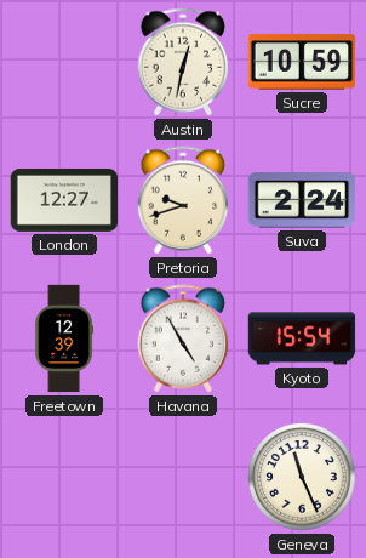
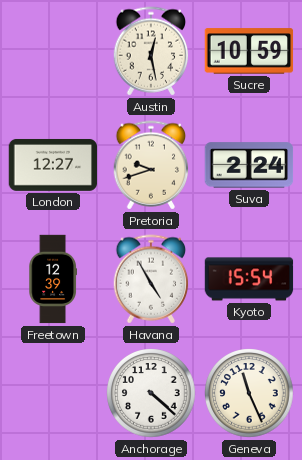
Austin: 12:32 -> 12:28
Anchorage: none -> 4:22
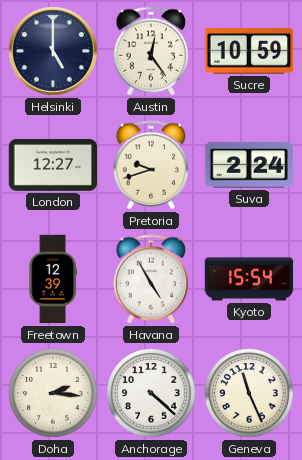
Helsinki: none -> 5:00
Austin: 12:28 -> 12:24
Doha: none -> 2:16
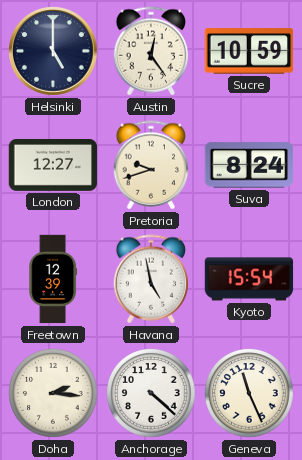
Suva: 2:24 -> 8:24
Havana: 4:55 -> 4:58
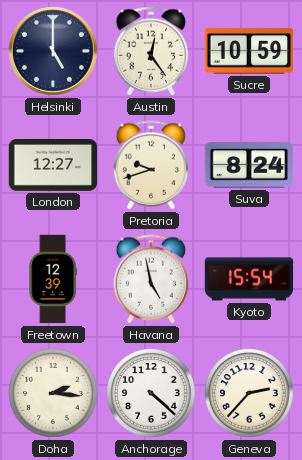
Geneva: 11:26 -> 2:37
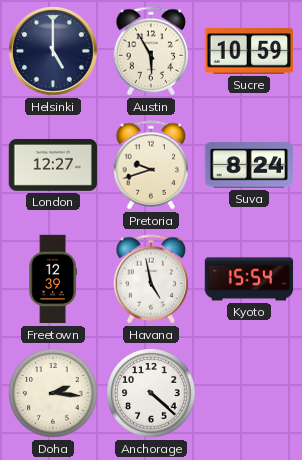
Austin: 12:24 -> 5:55
Geneva: 2:37 -> none
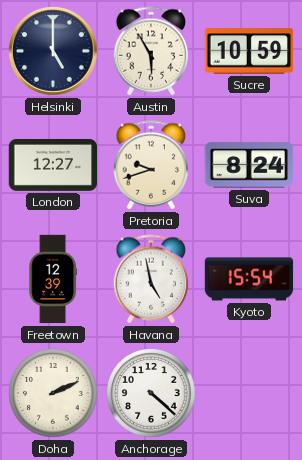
Doha: 2:16 -> 2:11
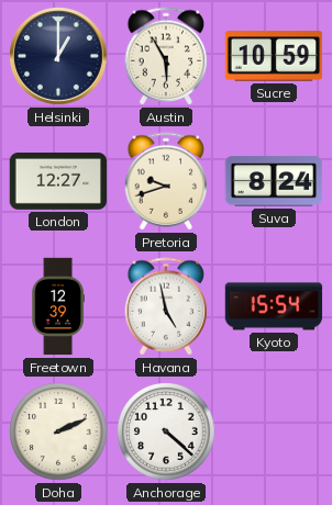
Helsinki: 5:00 -> 1:00
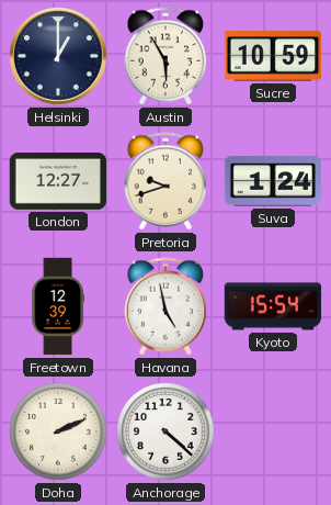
Suva: 8:24 -> 1:24
